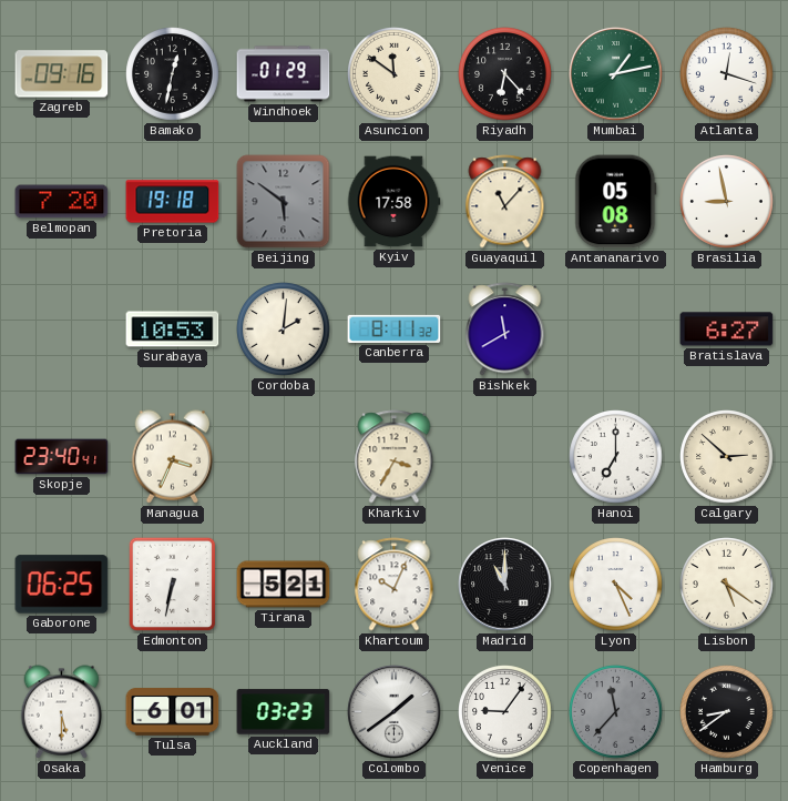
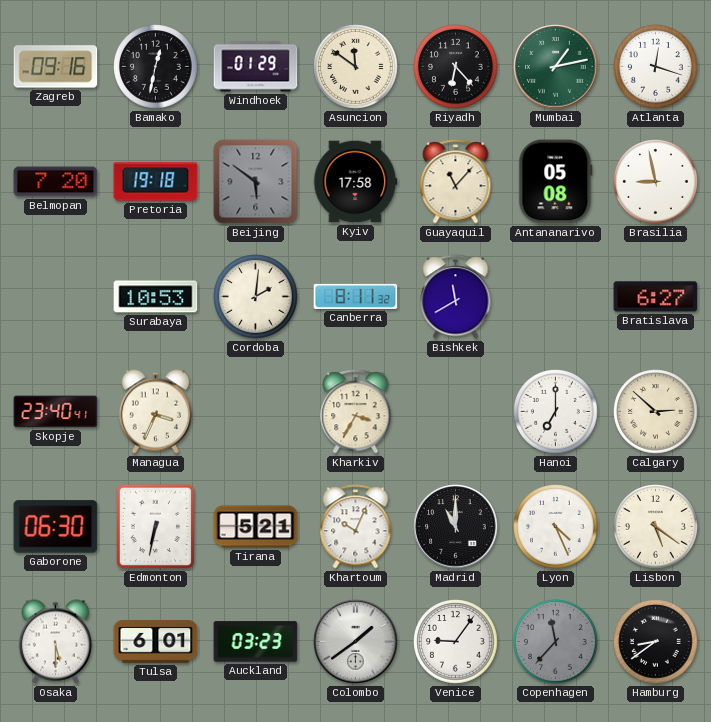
Gaborone: 06:25 -> 06:30
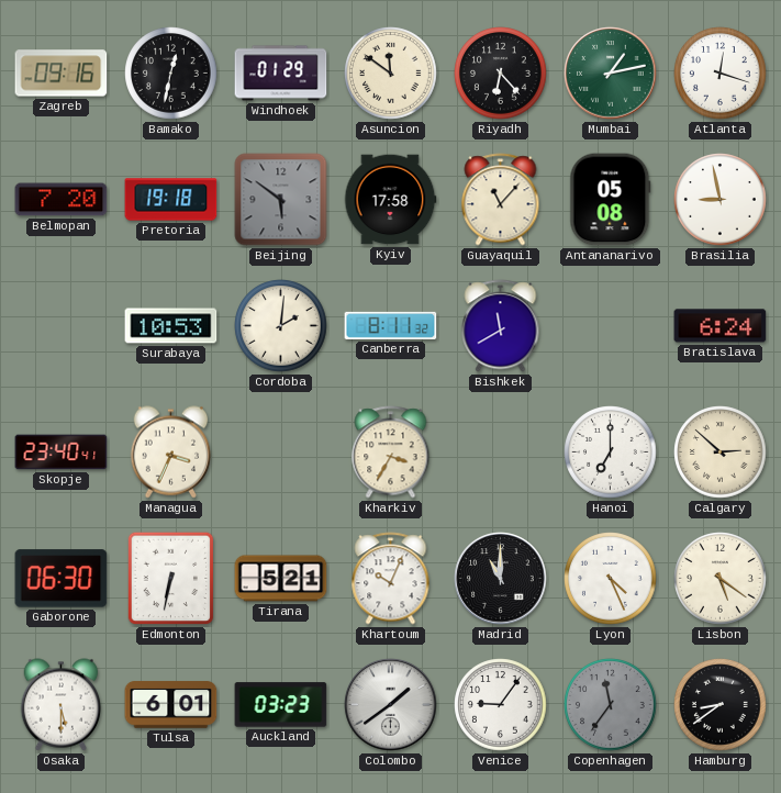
Bratislava: 6:27 -> 6:24
Copenhagen: 11:37 -> 11:36
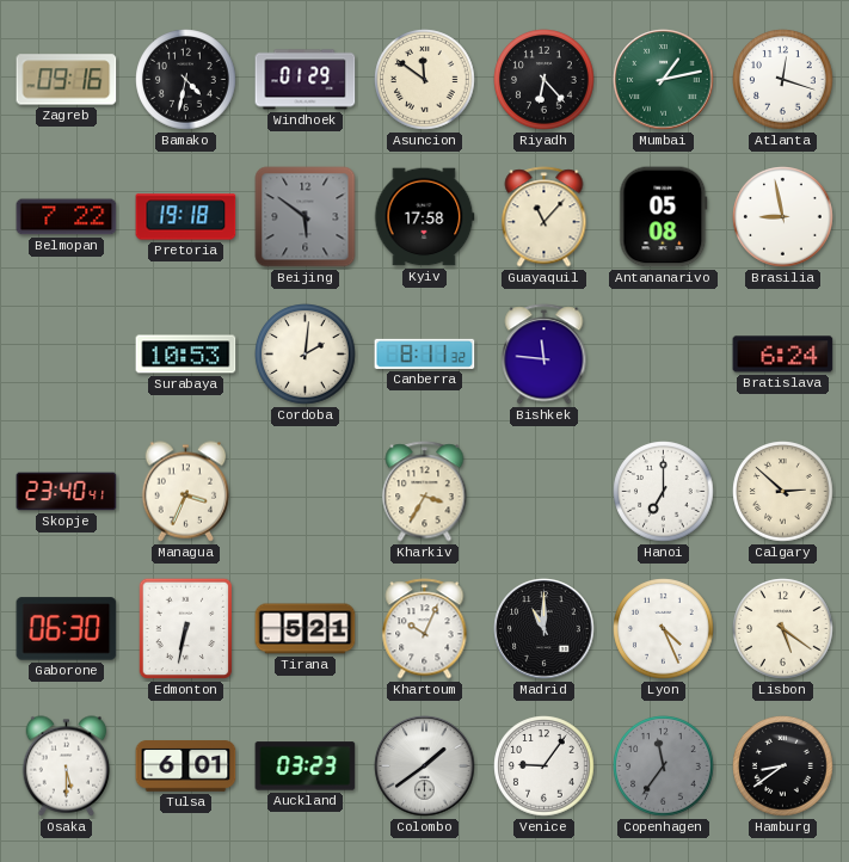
Bamako: 12:32 -> 4:32
Belmopan: 7:20 -> 7:22
Bishkek: 11:40 -> 11:46
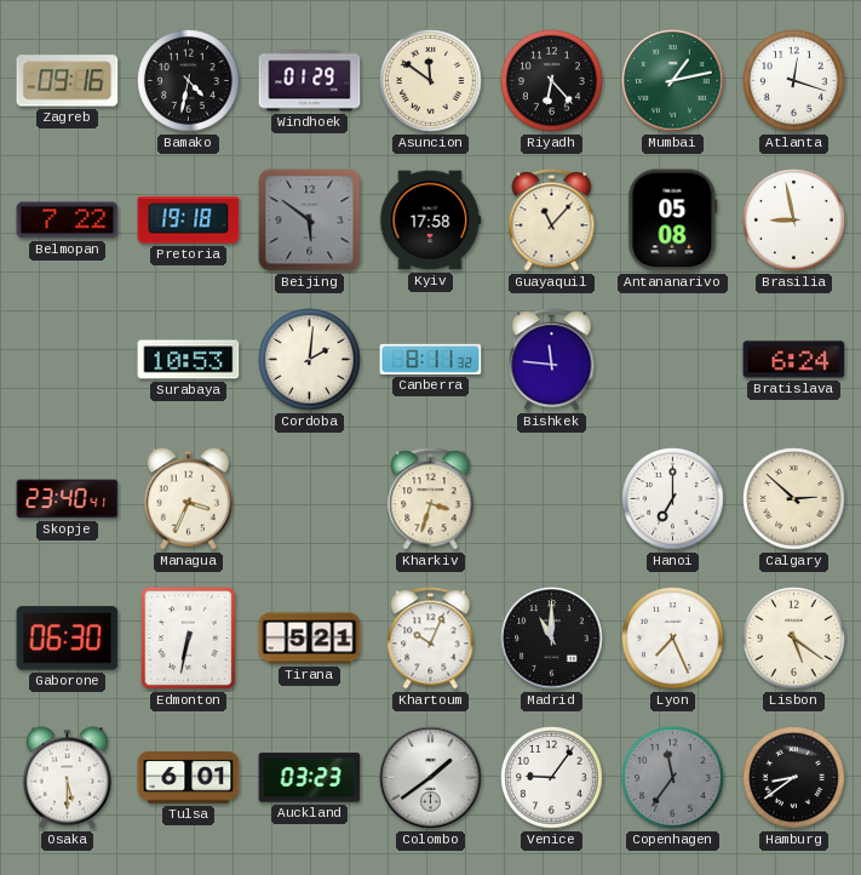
Kharkiv: 3:35 -> 3:33
Lyon: 4:26 -> 7:26
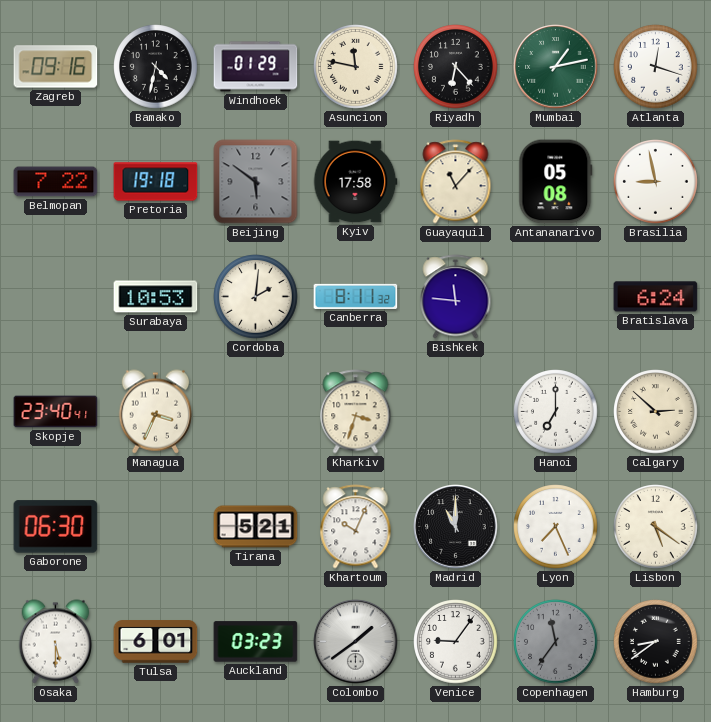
Asuncion: 11:51 -> 11:47
Edmonton: 6:32 -> none
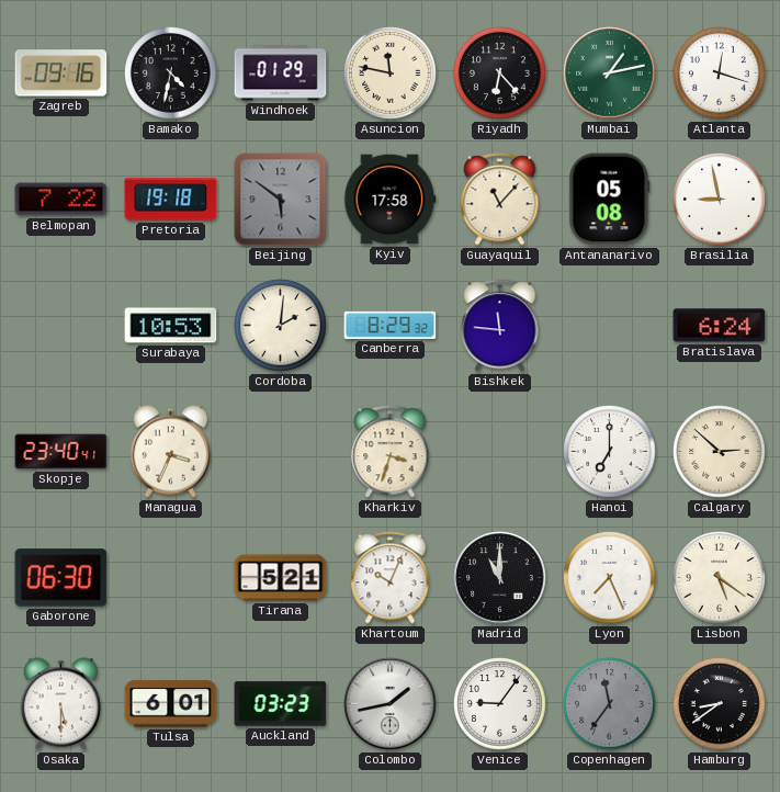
Canberra: 8:11 -> 8:29
Colombo: 1:39 -> 1:43
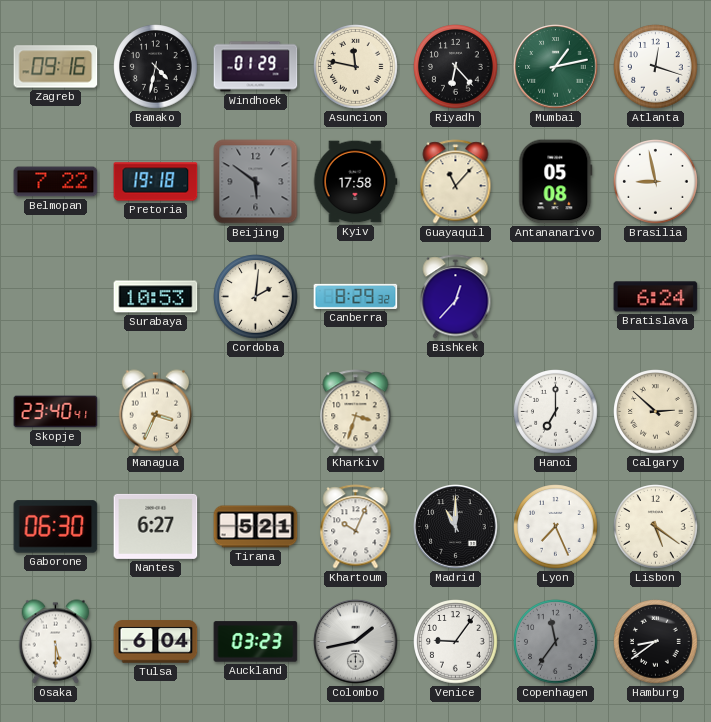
Bishkek: 11:46 -> 12:37
Nantes: none -> 6:27
Tulsa: 6:01 -> 6:04
